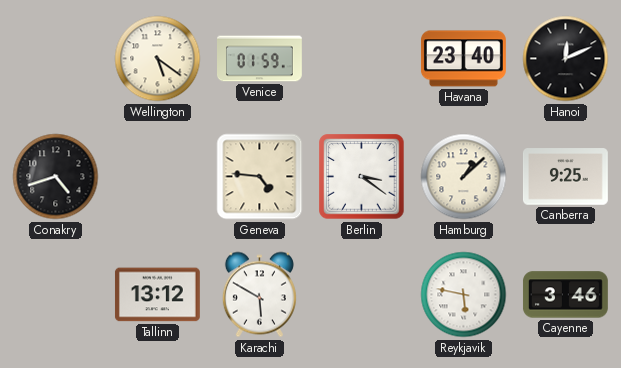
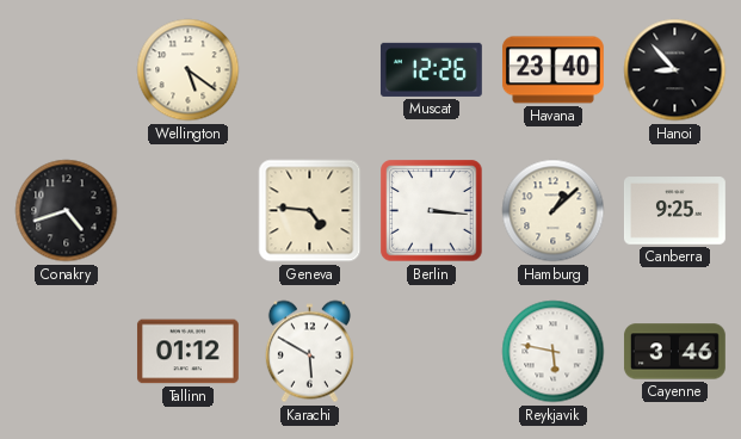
Venice: 01:59 -> none
Muscat: none -> 12:26
Hanoi: 12:11 -> 8:53
Berlin: 3:21 -> 3:16
Tallinn: 13:12 -> 01:12
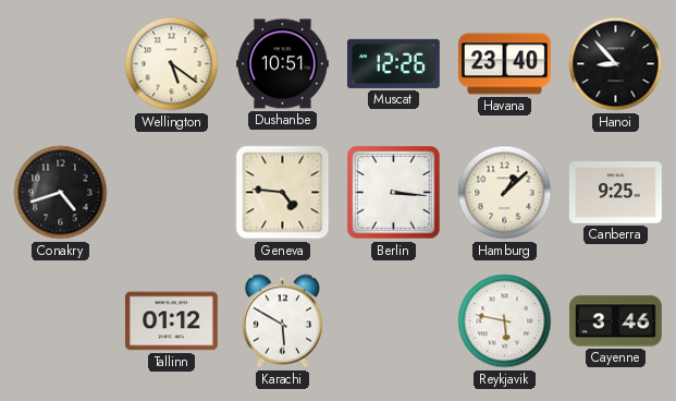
Dushanbe: none -> 10:51
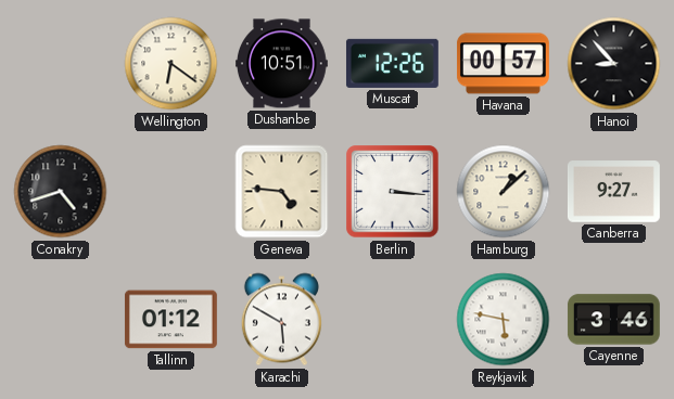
Wellington: 5:21 -> 6:21
Havana: 23:40 -> 00:57
Canberra: 9:25 -> 9:27
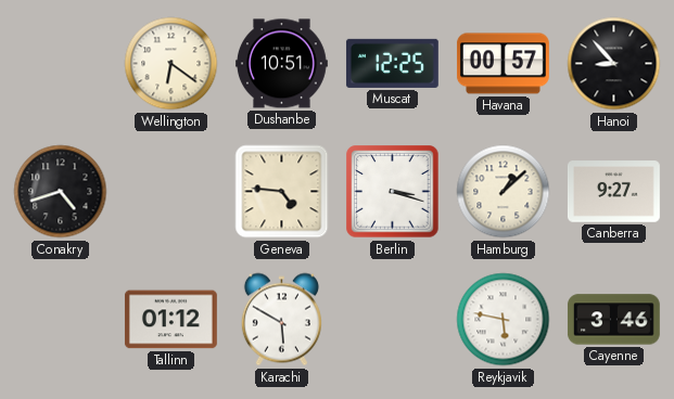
Muscat: 12:26 -> 12:25
Berlin: 3:16 -> 3:18
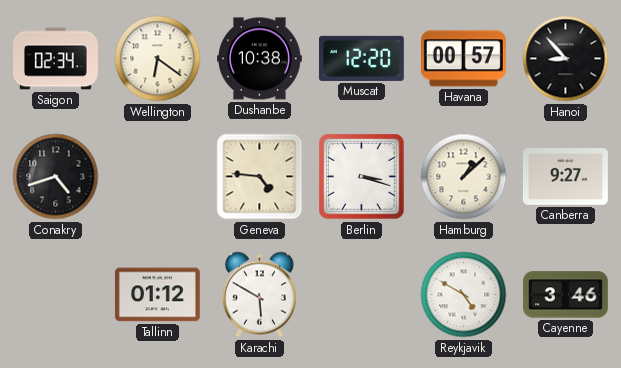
Saigon: none -> 02:34
Dushanbe: 10:51 -> 10:38
Muscat: 12:25 -> 12:20
Reykjavik: 5:47 -> 4:50
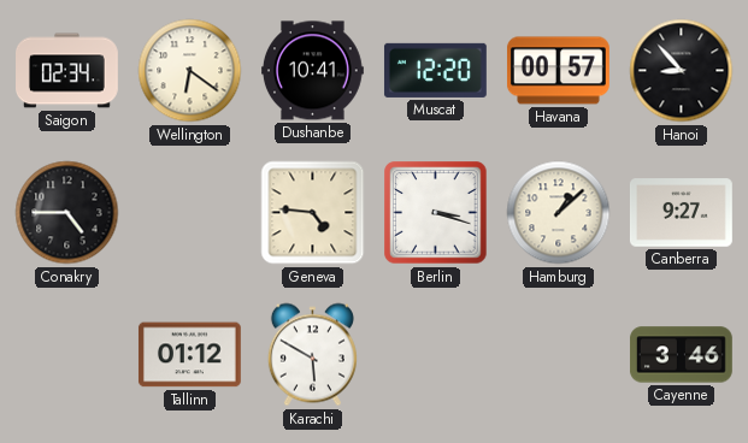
Dushanbe: 10:38 -> 10:41
Conakry: 4:42 -> 4:45
Reykjavik: 4:50 -> none
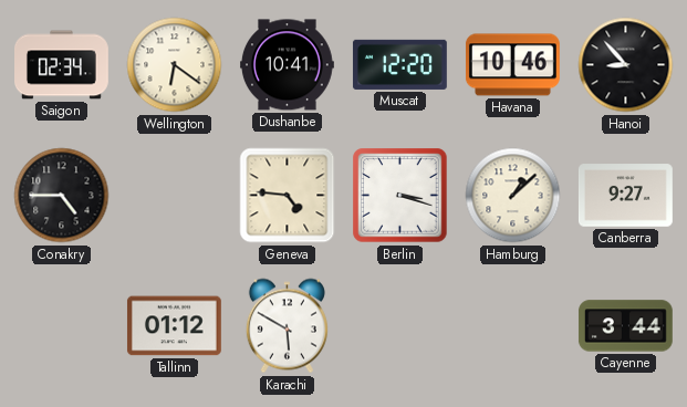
Havana: 00:57 -> 10:46
Cayenne: 3:46 -> 3:44
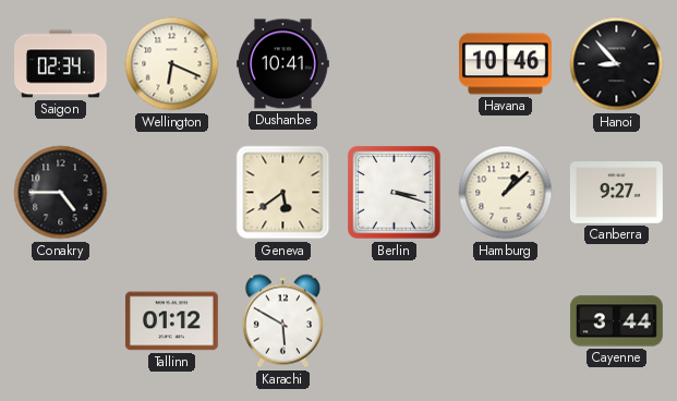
Wellington: 6:21 -> 6:19
Muscat: 12:20 -> none
Geneva: 4:46 -> 5:39
